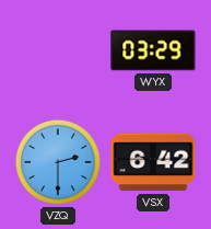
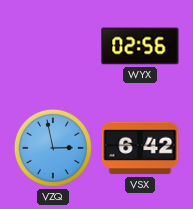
WYX: 03:29 -> 02:56
VZQ: 2:30 -> 2:58
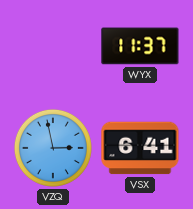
WYX: 02:56 -> 11:37
VSX: 6:42 -> 6:41
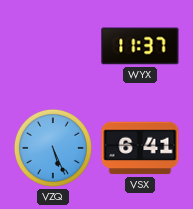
VZQ: 2:58 -> 5:26
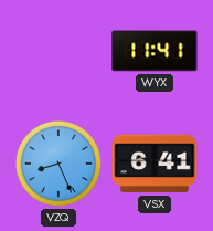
WYX: 11:37 -> 11:41
VZQ: 5:26 -> 8:26
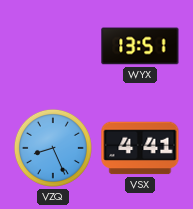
WYX: 11:41 -> 13:51
VSX: 6:41 -> 4:41
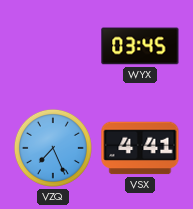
WYX: 13:51 -> 03:45
VZQ: 8:26 -> 7:26
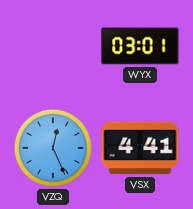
WYX: 03:45 -> 03:01
VZQ: 7:26 -> 12:26
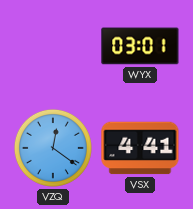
VZQ: 12:26 -> 12:21
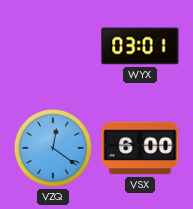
VSX: 4:41 -> 6:00
